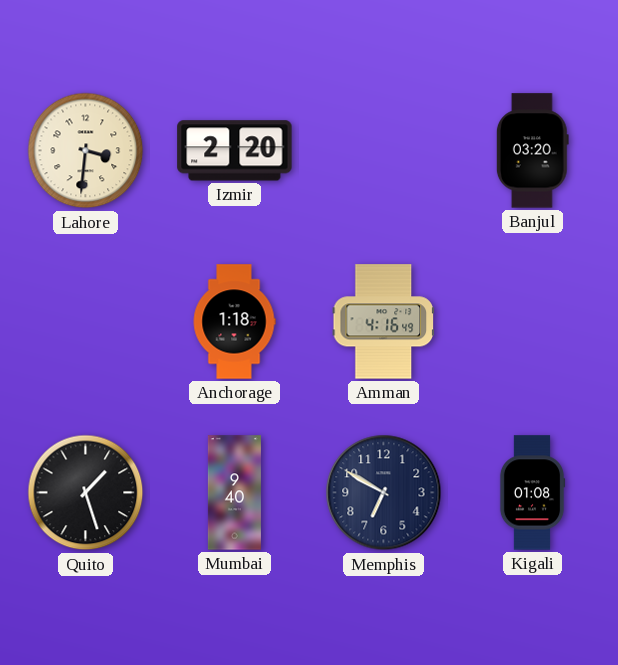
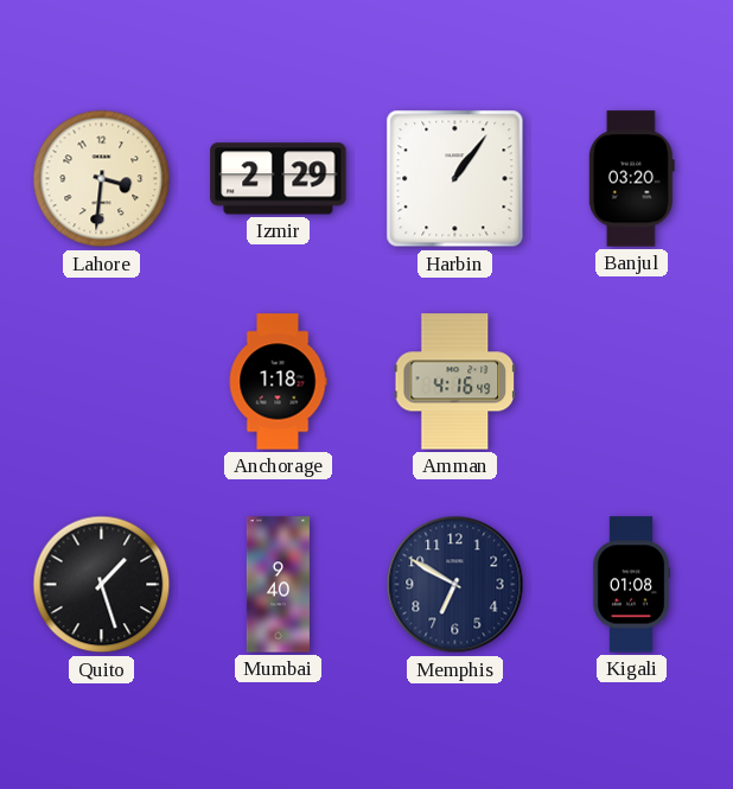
Izmir: 2:20 -> 2:29
Harbin: none -> 1:06
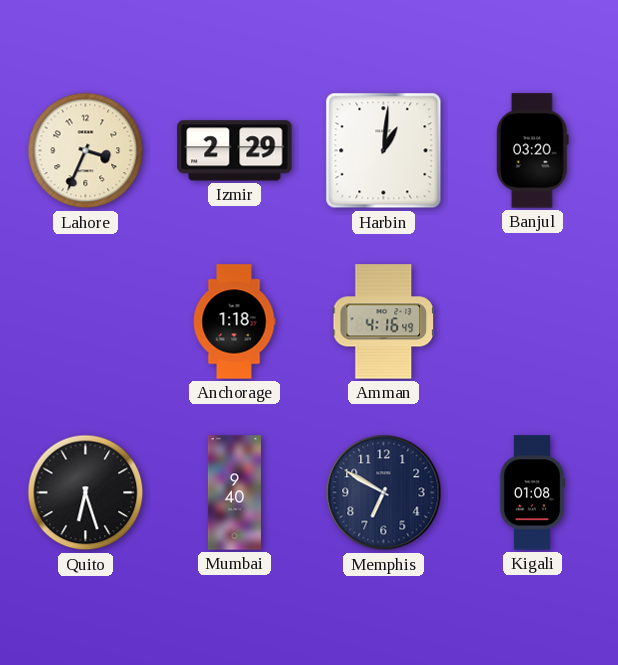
Lahore: 3:31 -> 3:34
Harbin: 1:06 -> 1:01
Quito: 1:27 -> 6:27
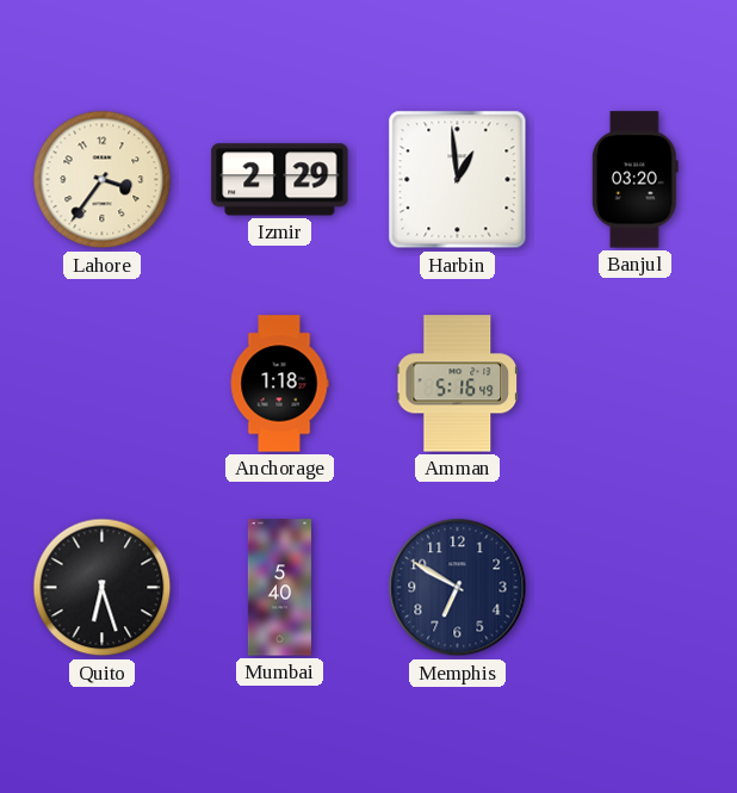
Lahore: 3:34 -> 3:36
Harbin: 1:01 -> 12:59
Amman: 4:16 -> 5:16
Mumbai: 9:40 -> 5:40
Kigali: 01:08 -> none
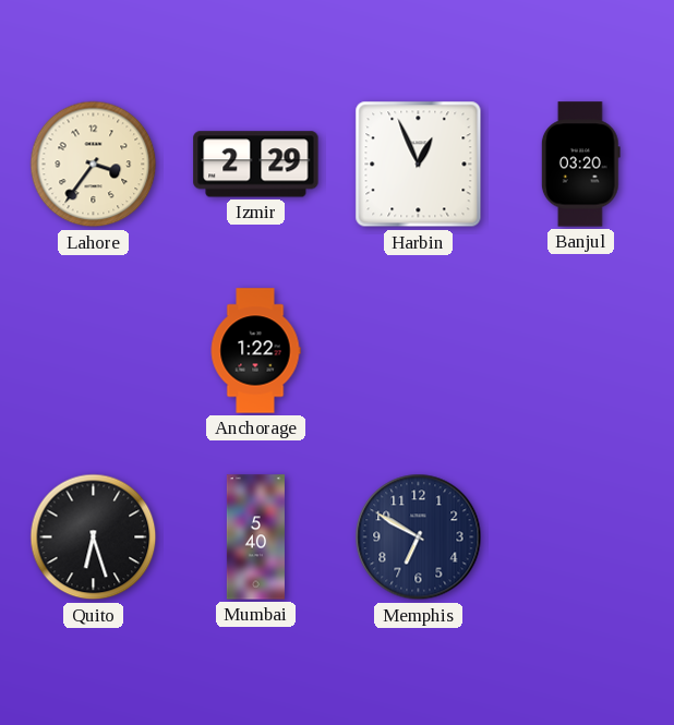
Harbin: 12:59 -> 12:56
Anchorage: 1:18 -> 1:22
Amman: 5:16 -> none
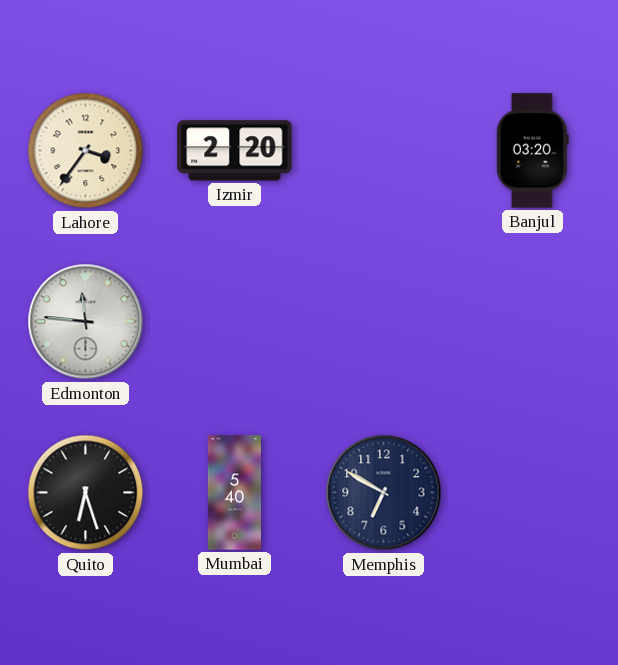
Izmir: 2:29 -> 2:20
Harbin: 12:56 -> none
Edmonton: none -> 11:46
Anchorage: 1:22 -> none
